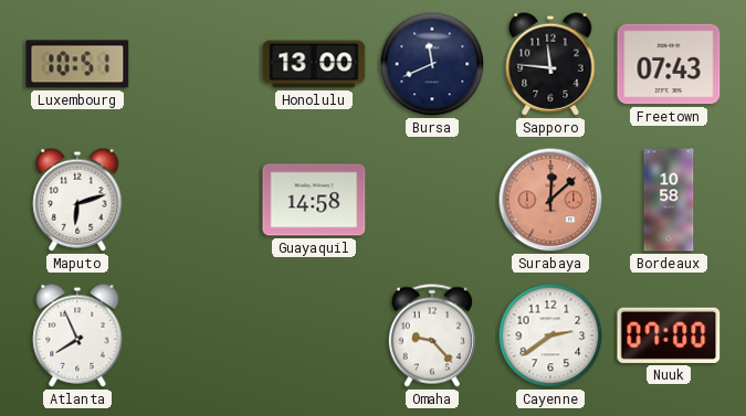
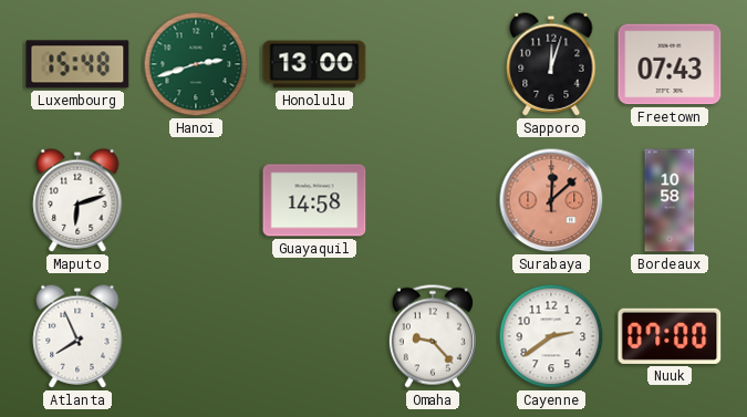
Luxembourg: 10:51 -> 15:48
Hanoi: none -> 2:42
Bursa: 11:41 -> none
Sapporo: 11:46 -> 12:03
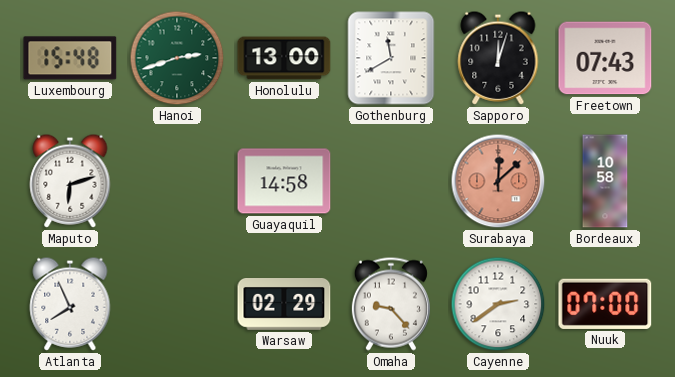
Gothenburg: none -> 11:40
Warsaw: none -> 02:29
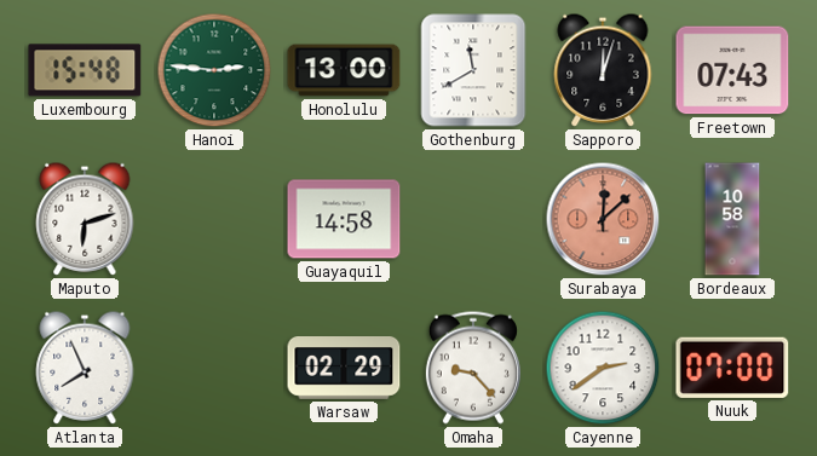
Hanoi: 2:42 -> 2:46
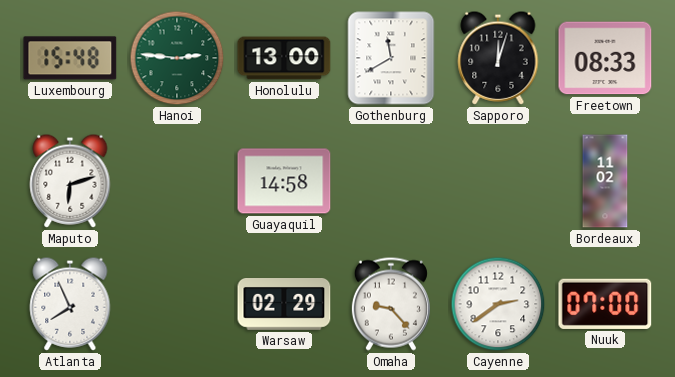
Freetown: 07:43 -> 08:33
Surabaya: 12:08 -> none
Bordeaux: 10:58 -> 11:02
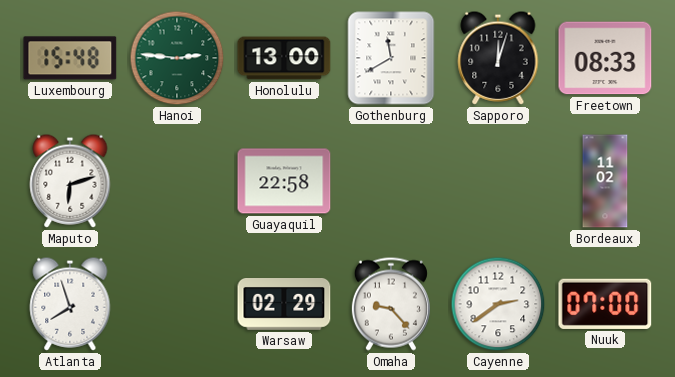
Guayaquil: 14:58 -> 22:58
Atlanta: 7:56 -> 7:57
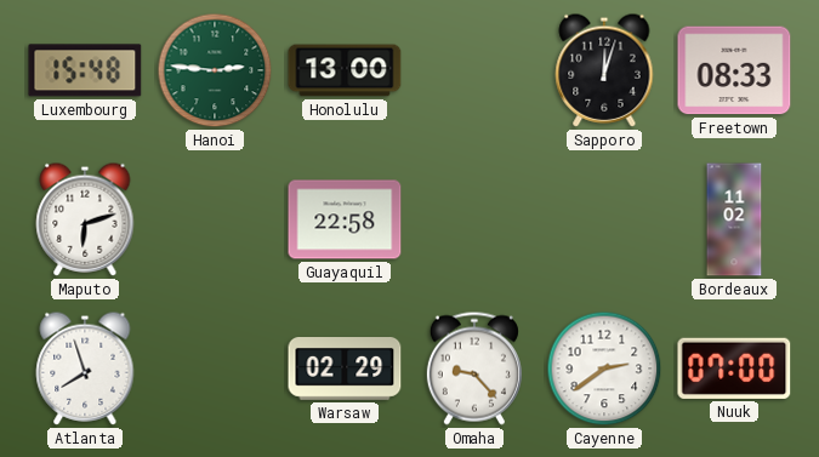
Gothenburg: 11:40 -> none
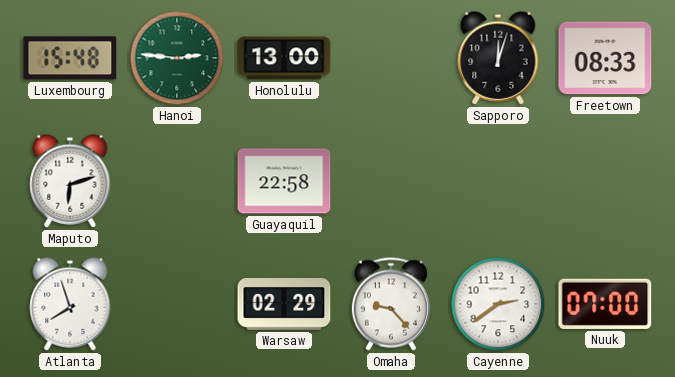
Bordeaux: 11:02 -> none
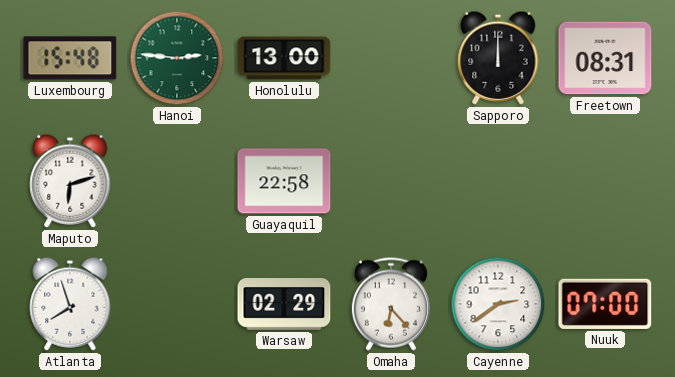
Sapporo: 12:03 -> 12:00
Freetown: 08:33 -> 08:31
Omaha: 9:23 -> 6:23
